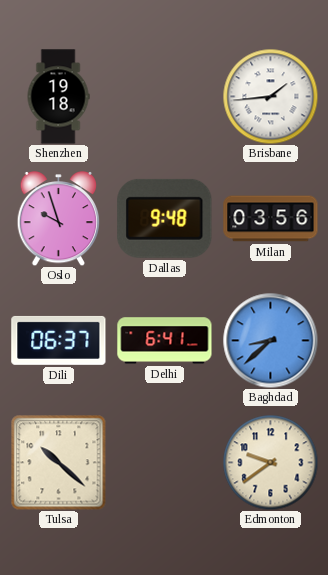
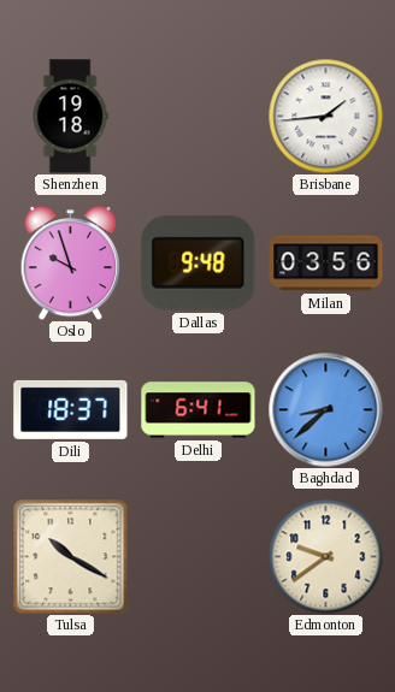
Dili: 06:37 -> 18:37
Tulsa: 10:22 -> 10:20
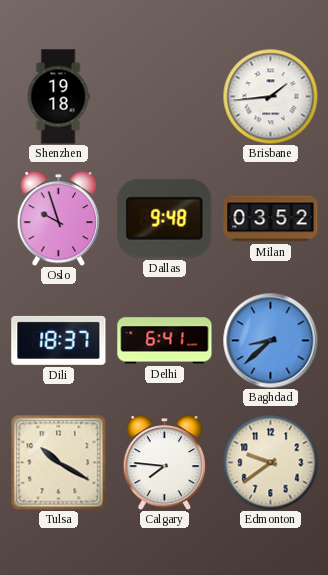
Milan: 03:56 -> 03:52
Calgary: none -> 7:46
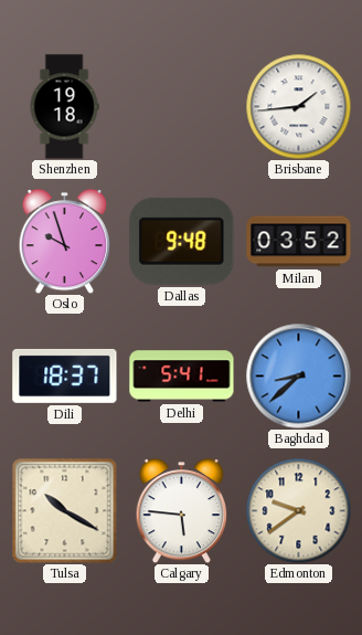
Delhi: 6:41 -> 5:41
Calgary: 7:46 -> 5:46
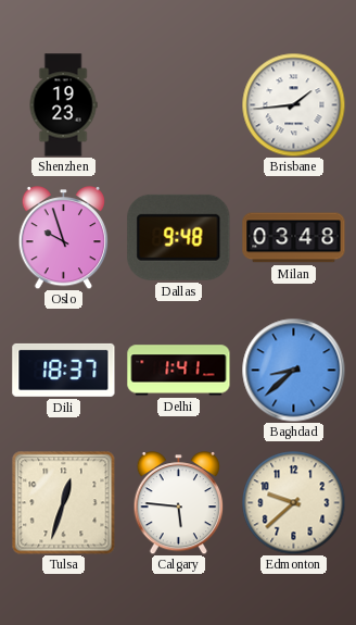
Shenzhen: 19:18 -> 19:23
Milan: 03:52 -> 03:48
Delhi: 5:41 -> 1:41
Tulsa: 10:20 -> 12:33
Edmonton: 9:39 -> 9:38
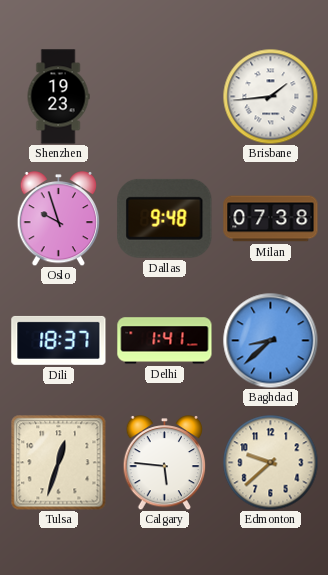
Milan: 03:48 -> 07:38
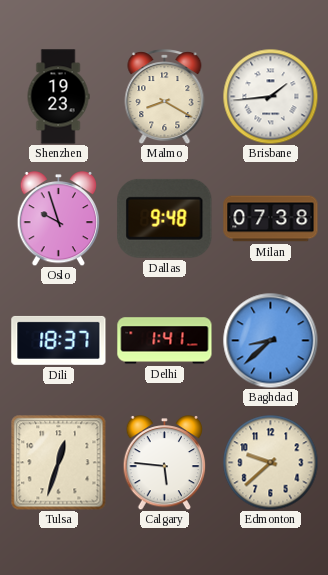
Malmo: none -> 8:20
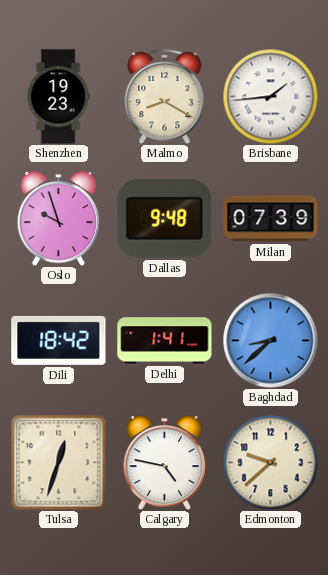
Milan: 07:38 -> 07:39
Dili: 18:37 -> 18:42
Calgary: 5:46 -> 4:47
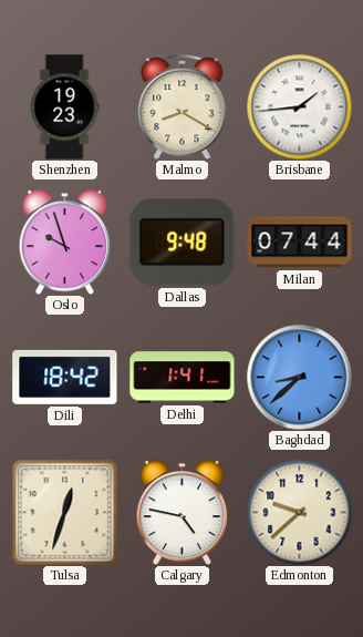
Milan: 07:39 -> 07:44
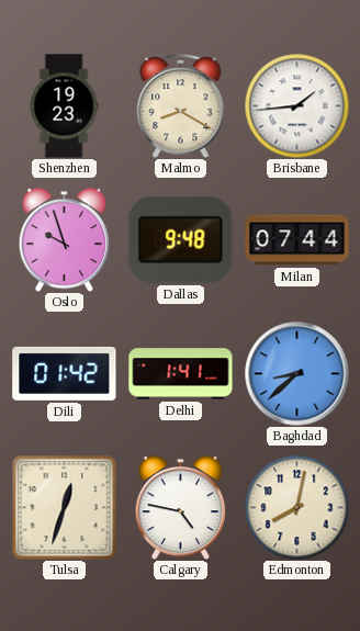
Dili: 18:42 -> 01:42
Edmonton: 9:38 -> 8:02
